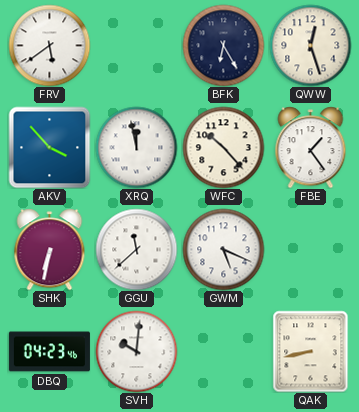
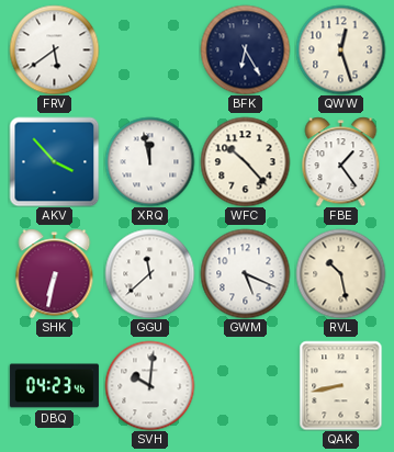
RVL: none -> 10:28
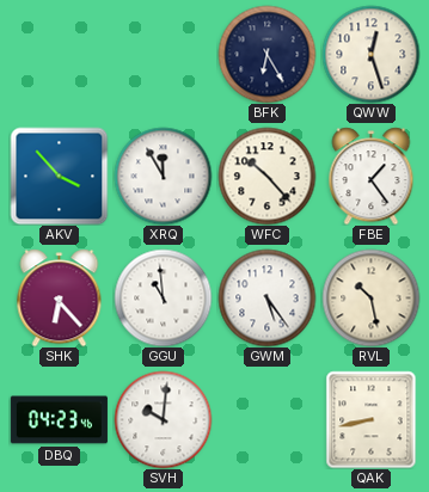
FRV: 5:39 -> none
XRQ: 11:58 -> 11:55
SHK: 6:32 -> 6:23
GGU: 11:38 -> 10:59
GWM: 5:19 -> 5:24
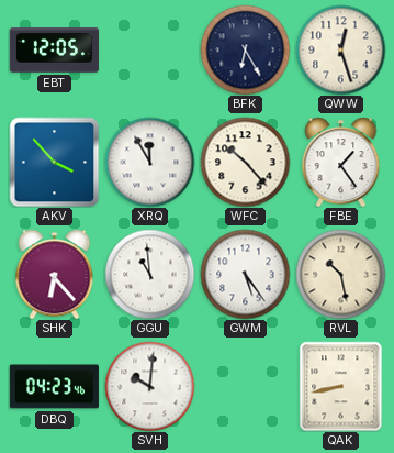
EBT: none -> 12:05
